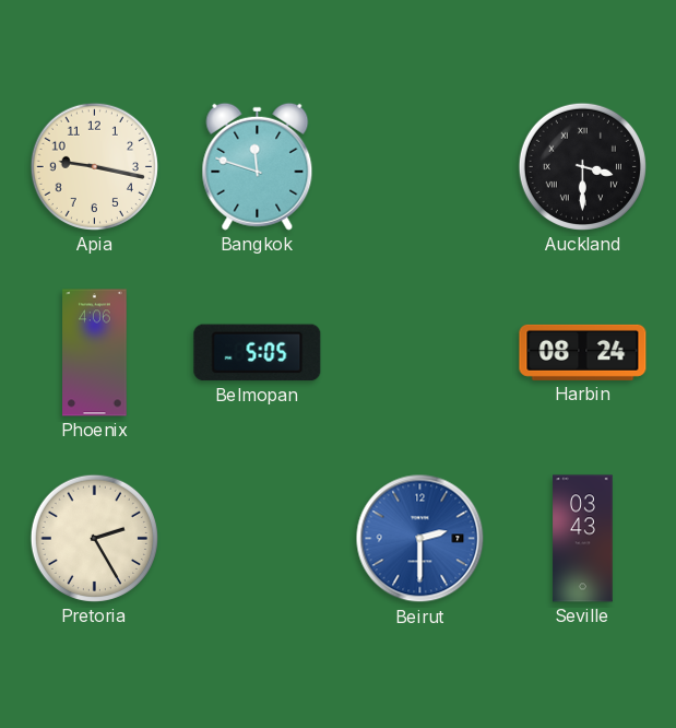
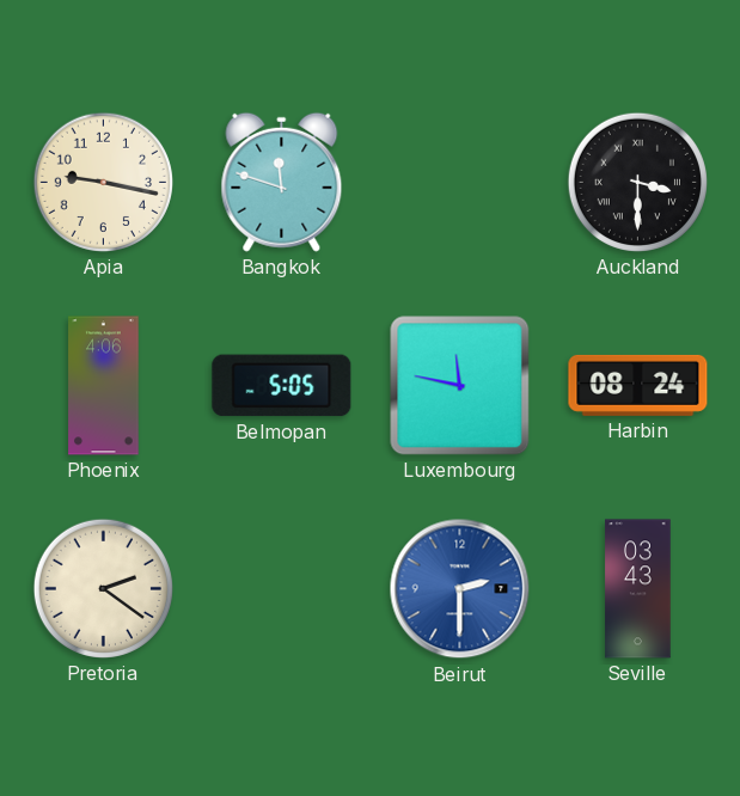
Luxembourg: none -> 11:47
Pretoria: 2:25 -> 2:21
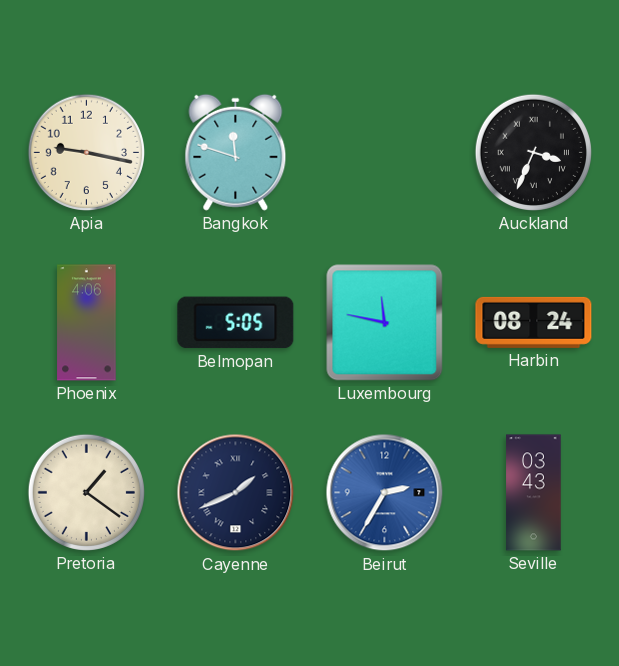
Auckland: 3:30 -> 3:34
Pretoria: 2:21 -> 1:21
Cayenne: none -> 1:41
Beirut: 2:30 -> 2:35
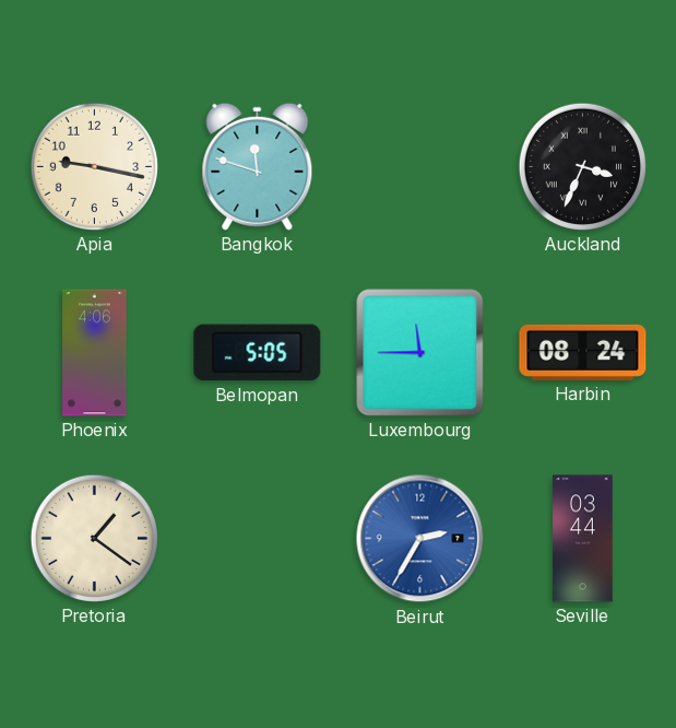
Luxembourg: 11:47 -> 11:45
Cayenne: 1:41 -> none
Seville: 03:43 -> 03:44
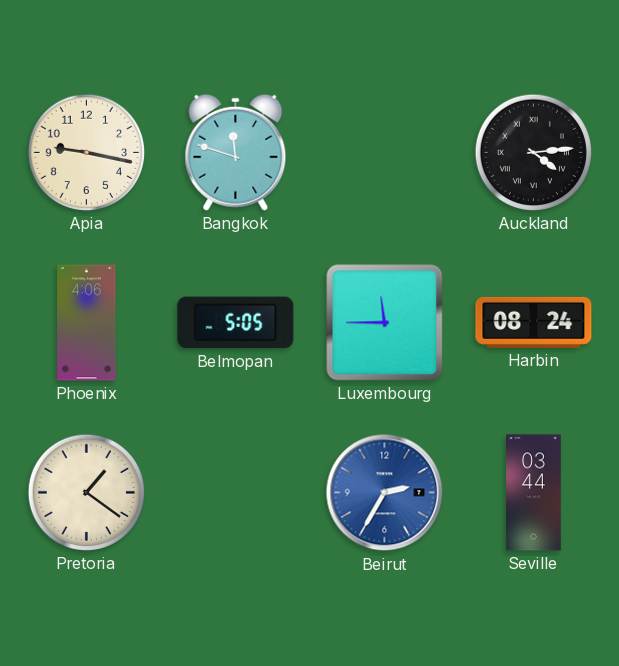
Auckland: 3:34 -> 4:14
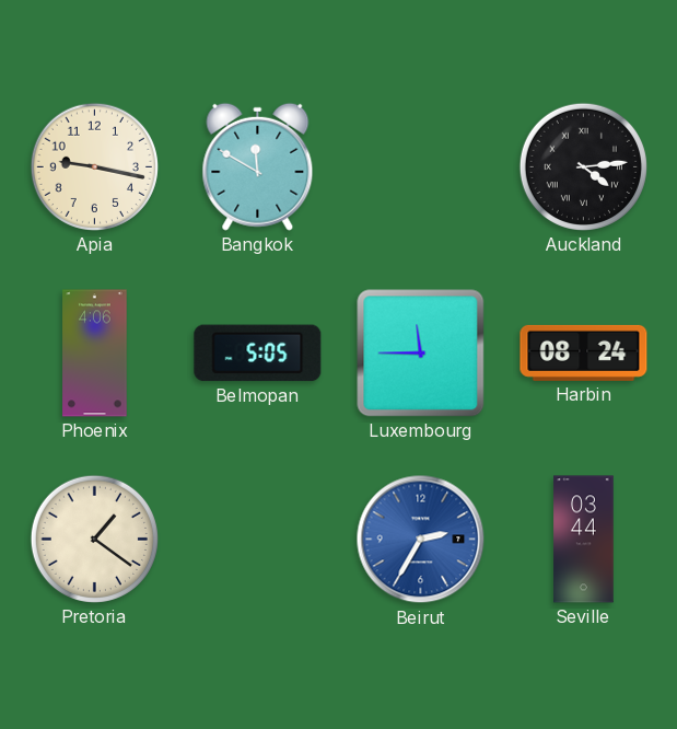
Bangkok: 11:48 -> 11:50
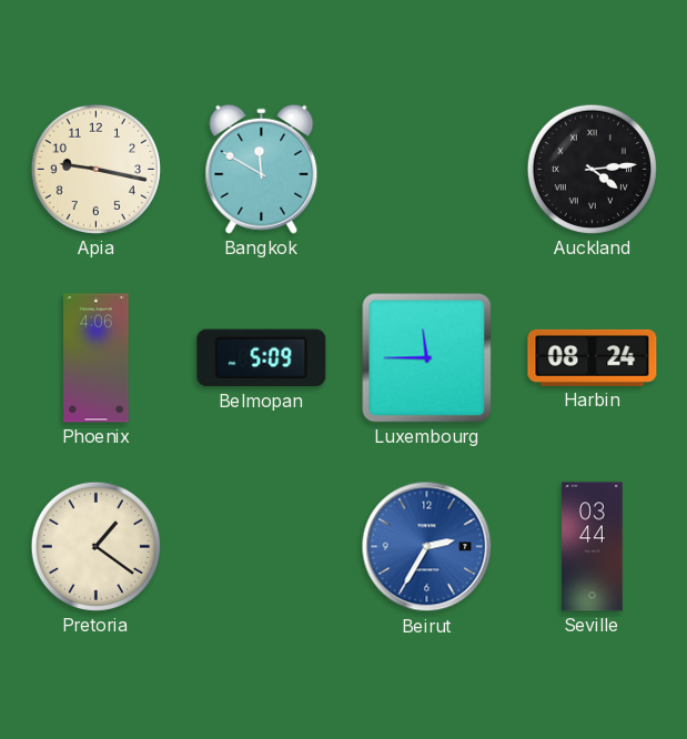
Belmopan: 5:05 -> 5:09
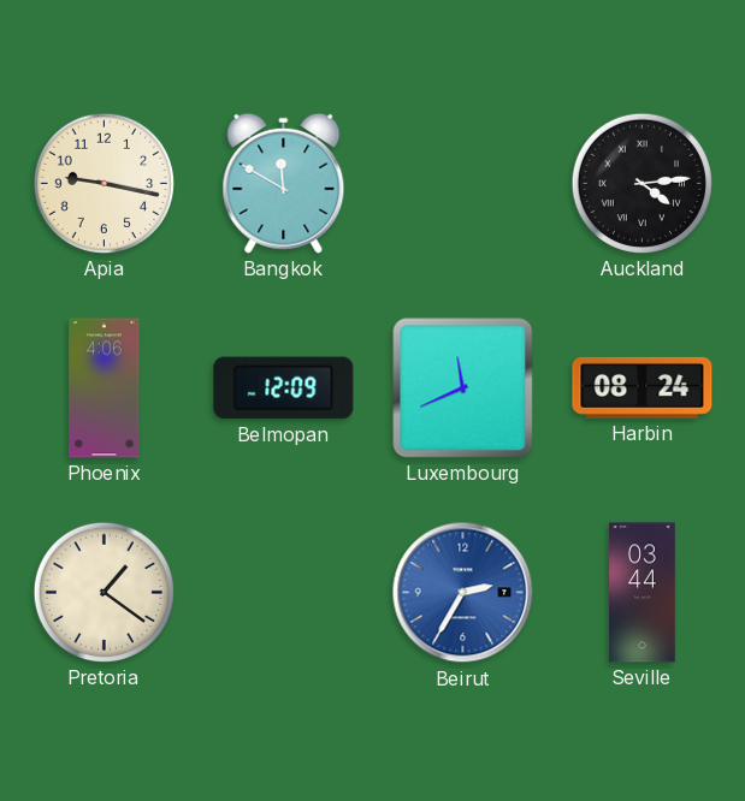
Belmopan: 5:09 -> 12:09
Luxembourg: 11:45 -> 11:41
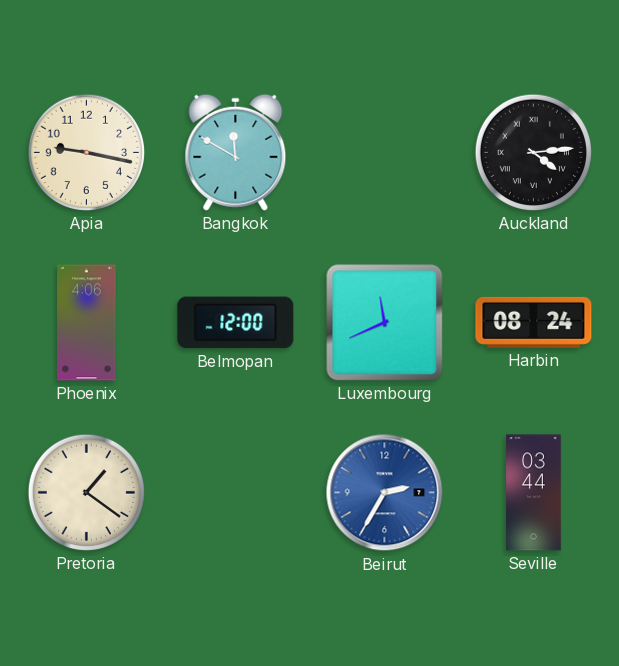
Belmopan: 12:09 -> 12:00
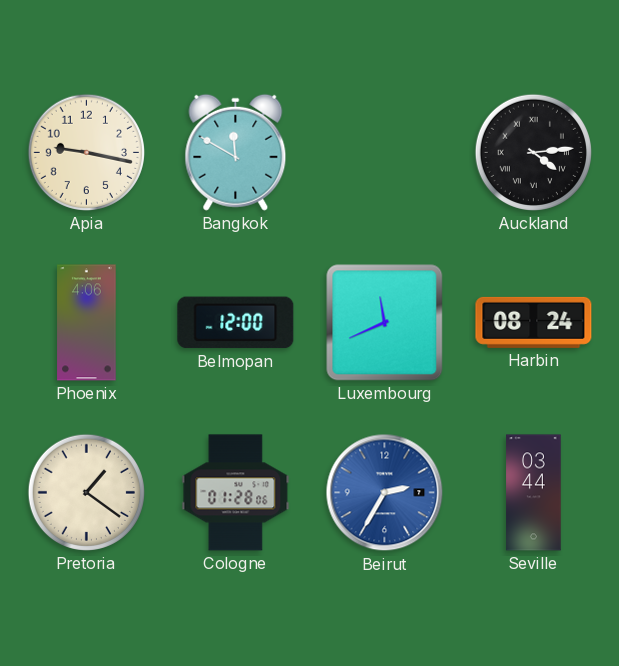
Cologne: none -> 01:28
